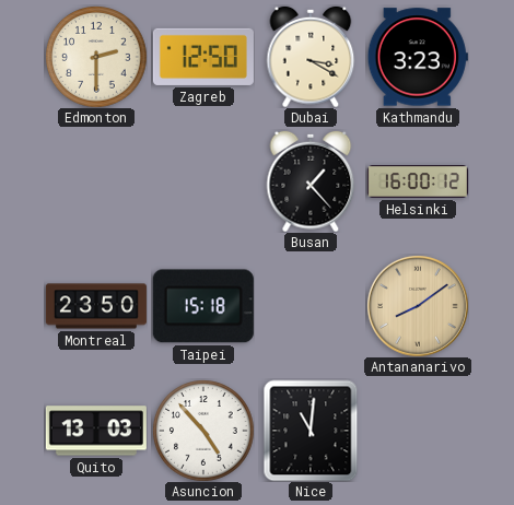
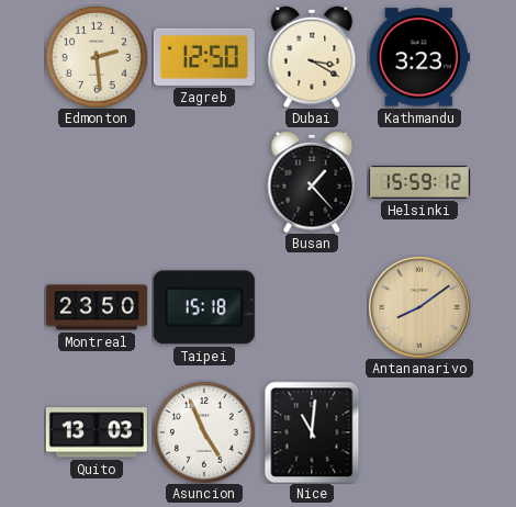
Edmonton: 2:30 -> 2:29
Helsinki: 16:00 -> 15:59
Asuncion: 4:53 -> 4:56
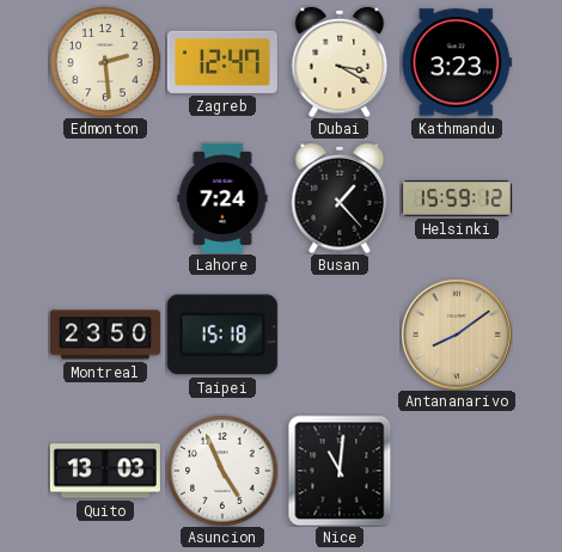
Zagreb: 12:50 -> 12:47
Lahore: none -> 7:24
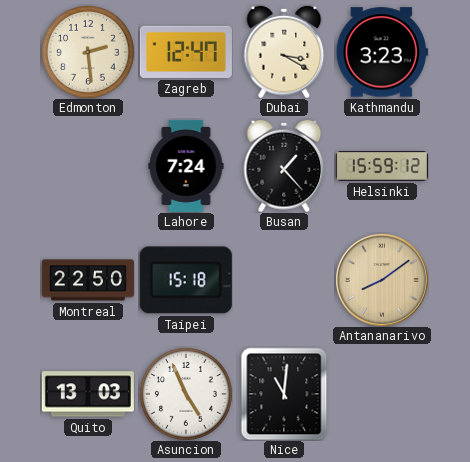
Montreal: 23:50 -> 22:50
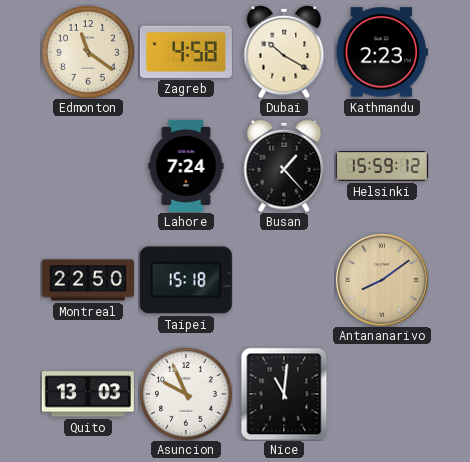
Edmonton: 2:29 -> 11:21
Zagreb: 12:47 -> 4:58
Dubai: 3:20 -> 10:20
Kathmandu: 3:23 -> 2:23
Asuncion: 4:56 -> 9:56
